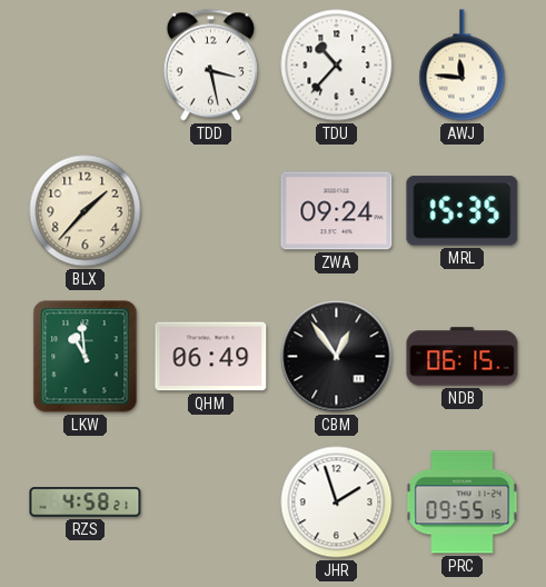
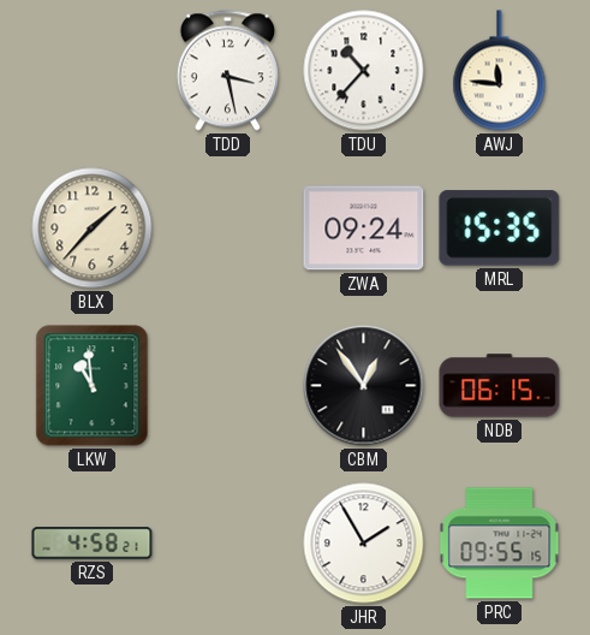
QHM: 06:49 -> none
JHR: 1:57 -> 1:55
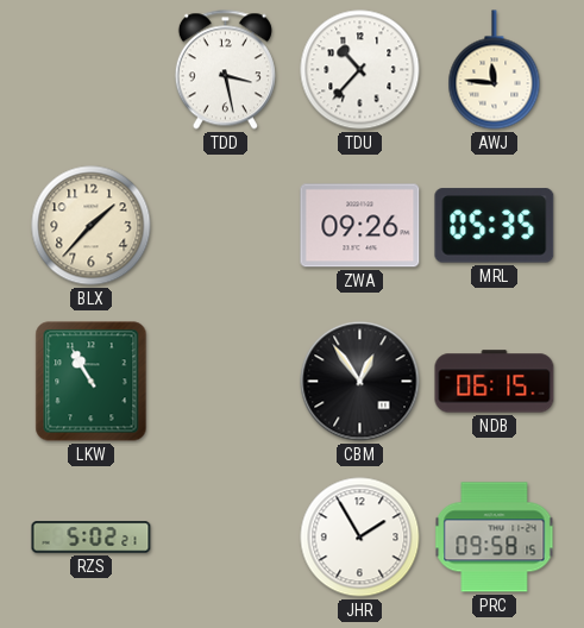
ZWA: 09:24 -> 09:26
MRL: 15:35 -> 05:35
LKW: 10:59 -> 10:55
RZS: 4:58 -> 5:02
PRC: 09:55 -> 09:58
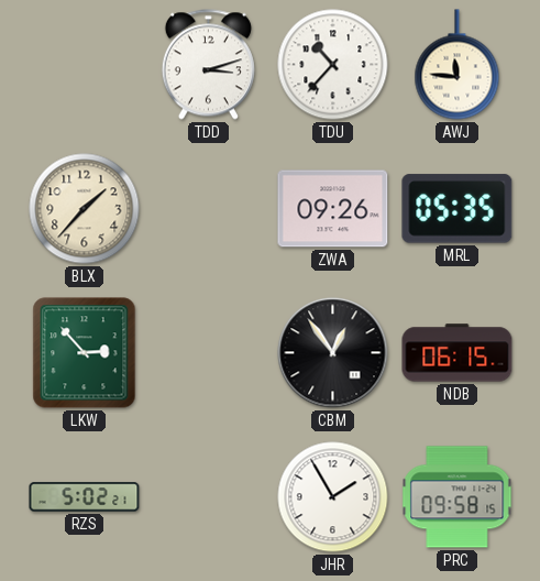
TDD: 3:28 -> 3:12
LKW: 10:55 -> 2:53
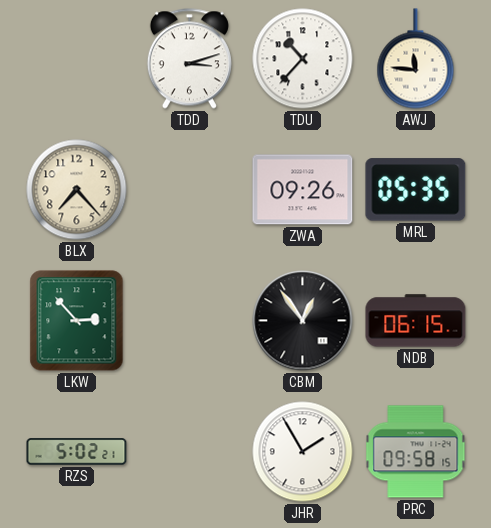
BLX: 1:37 -> 7:23
